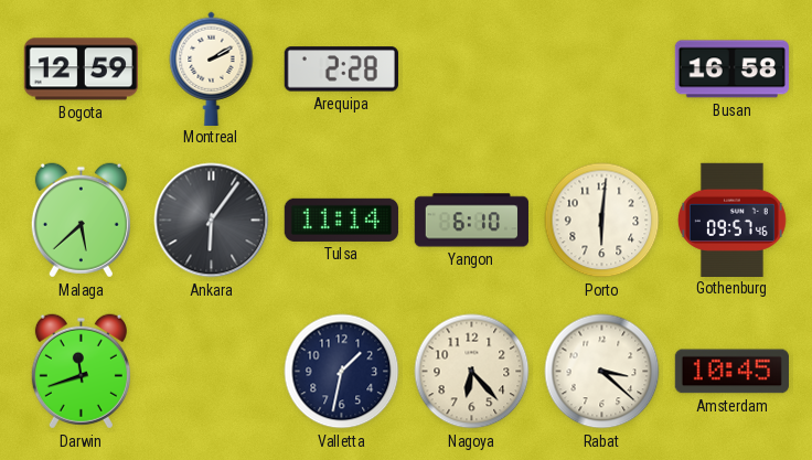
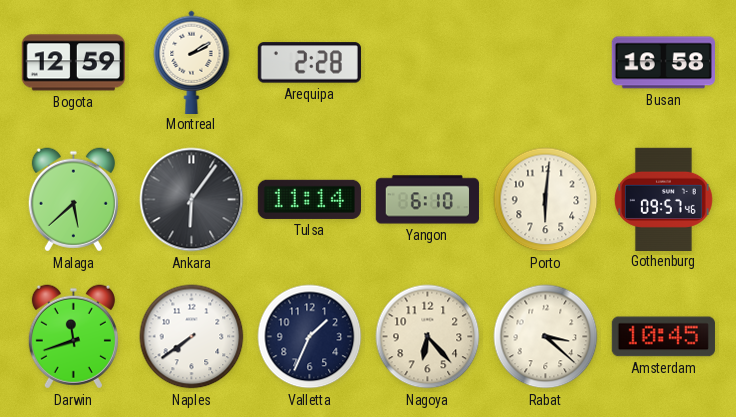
Naples: none -> 7:39
Valletta: 1:32 -> 1:34
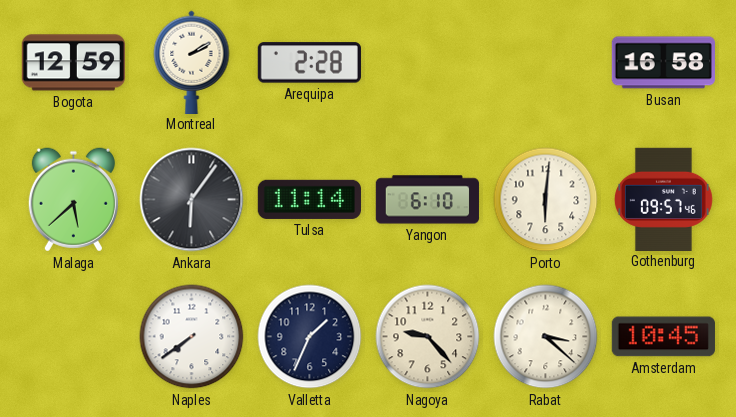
Darwin: 11:42 -> none
Nagoya: 6:23 -> 9:23
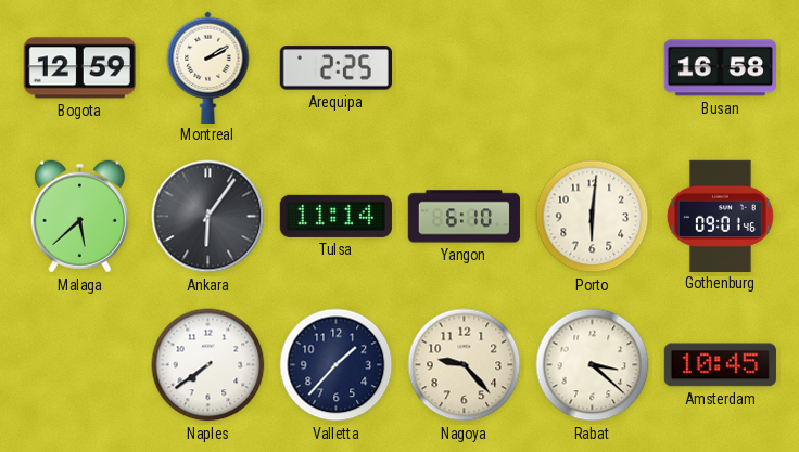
Arequipa: 2:28 -> 2:25
Gothenburg: 09:57 -> 09:01
Valletta: 1:34 -> 1:37
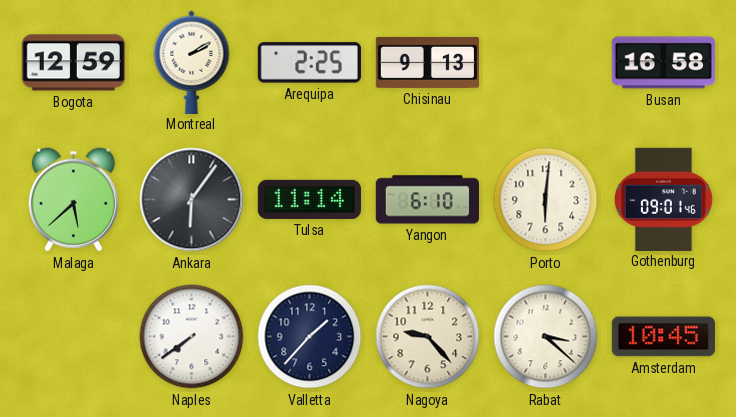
Chisinau: none -> 9:13
